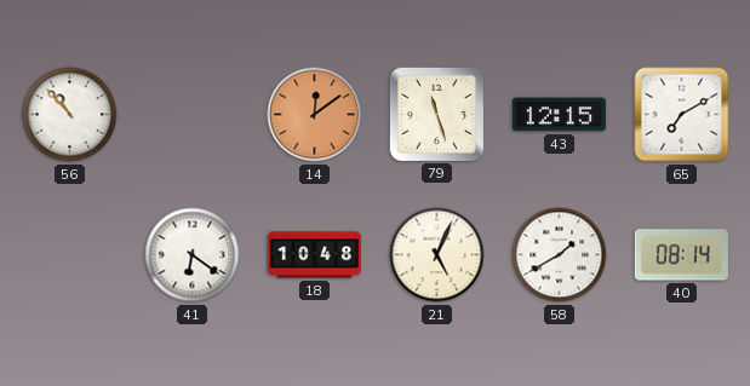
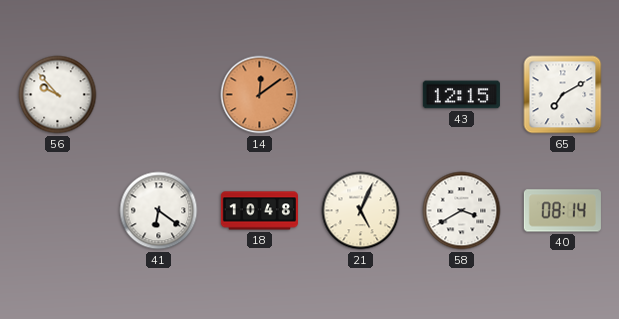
56: 10:53 -> 9:53
79: 11:27 -> none
58: 1:40 -> 3:40
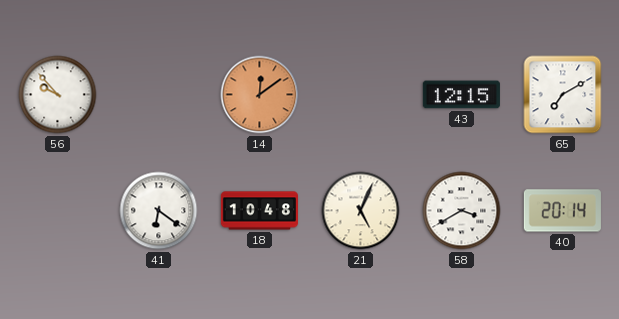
40: 08:14 -> 20:14
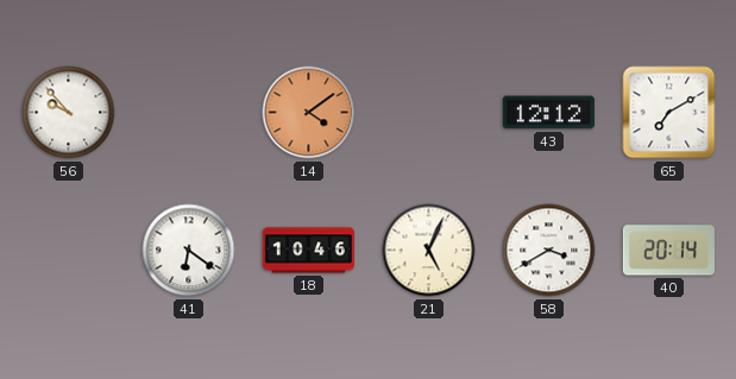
14: 12:09 -> 4:09
43: 12:15 -> 12:12
18: 10:48 -> 10:46
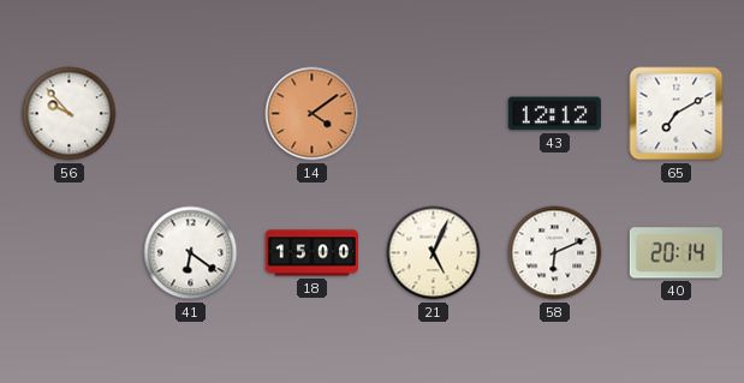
18: 10:46 -> 15:00
58: 3:40 -> 6:11
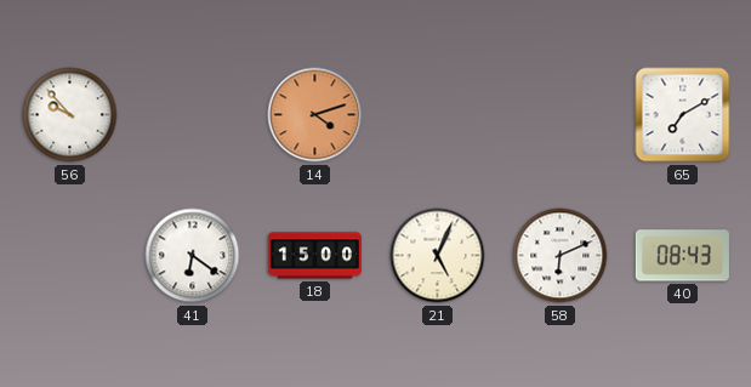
14: 4:09 -> 4:12
43: 12:12 -> none
40: 20:14 -> 08:43
